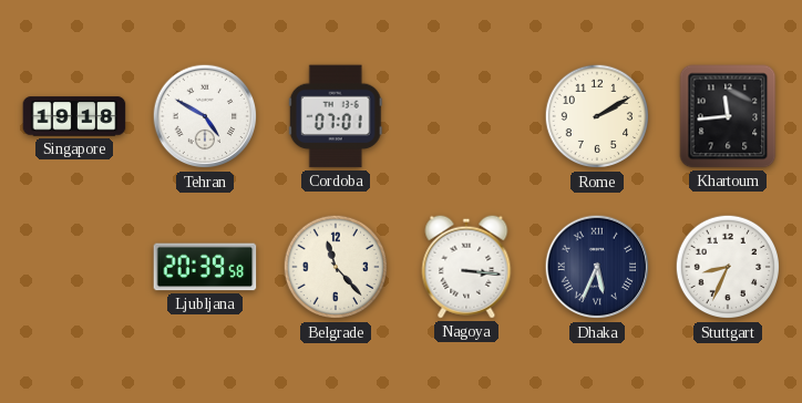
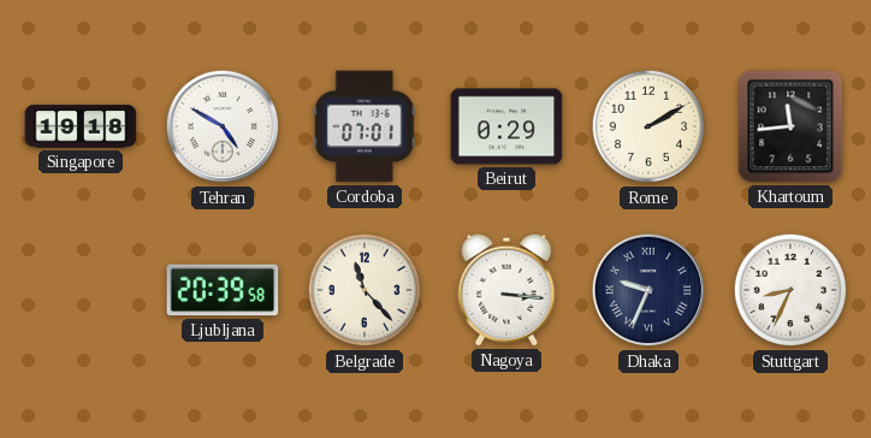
Beirut: none -> 0:29
Dhaka: 5:34 -> 9:34
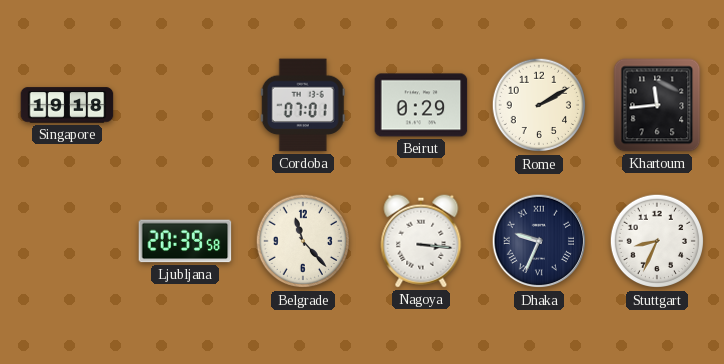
Tehran: 4:50 -> none
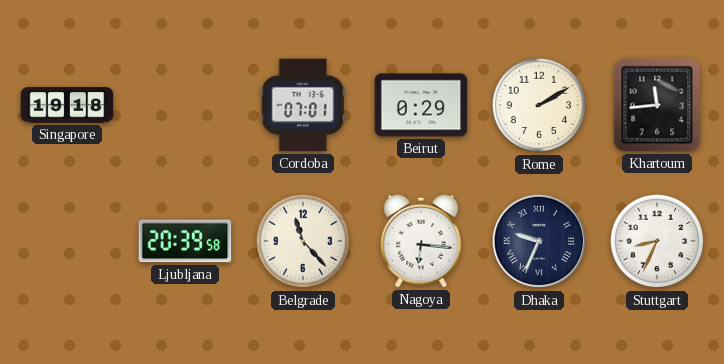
Nagoya: 3:16 -> 6:16
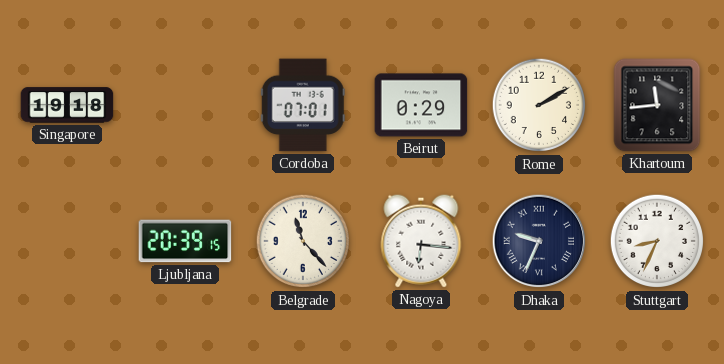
Ljubljana: 20:39:58 -> 20:39:15
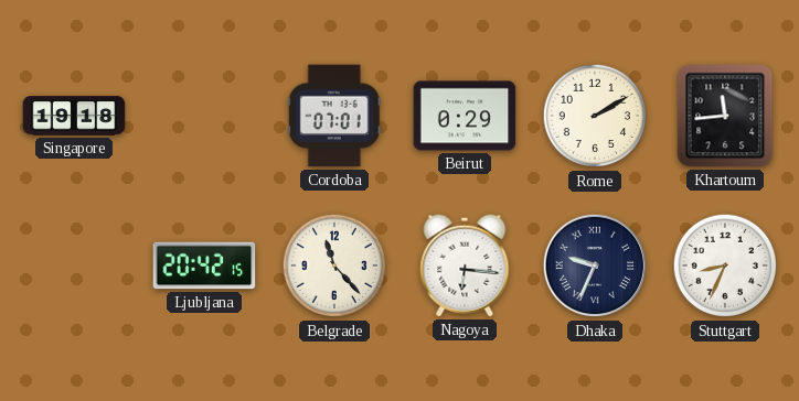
Ljubljana: 20:39 -> 20:42
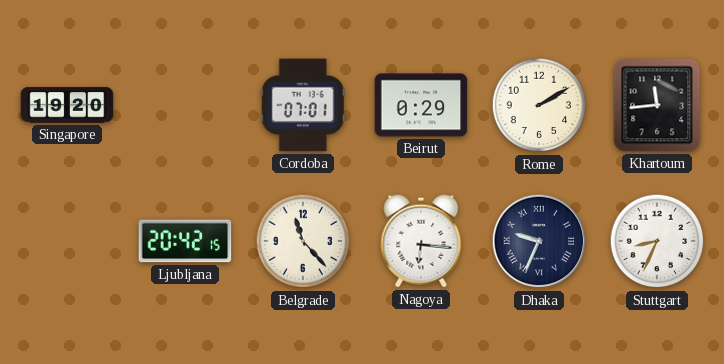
Singapore: 19:18 -> 19:20
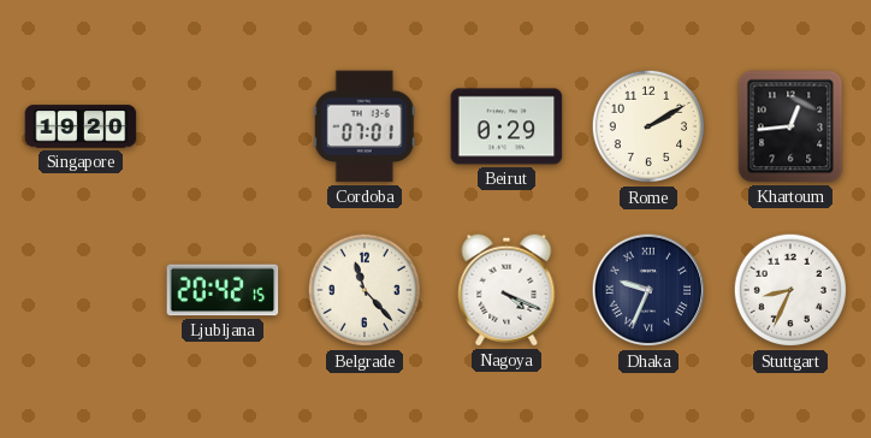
Khartoum: 11:44 -> 12:44
Nagoya: 6:16 -> 4:19
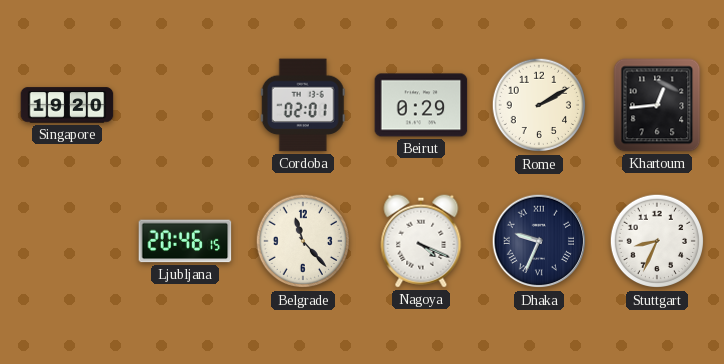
Cordoba: 07:01 -> 02:01
Ljubljana: 20:42 -> 20:46
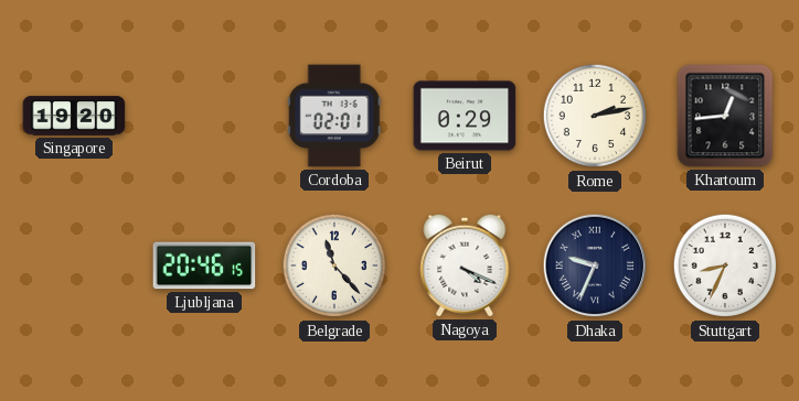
Rome: 2:10 -> 2:13
